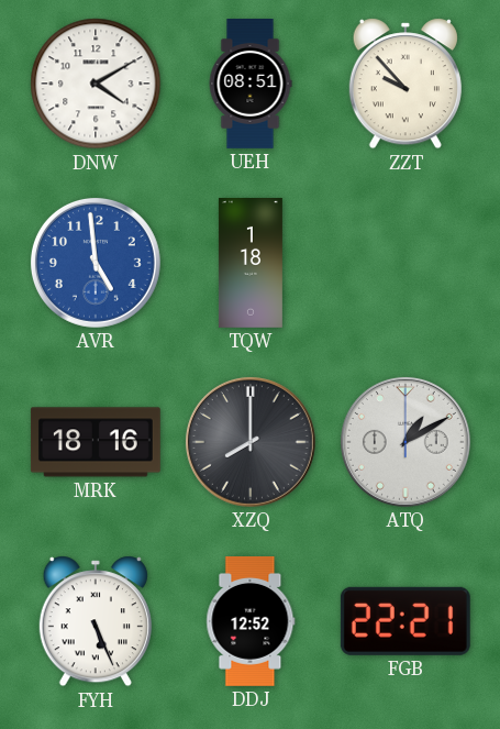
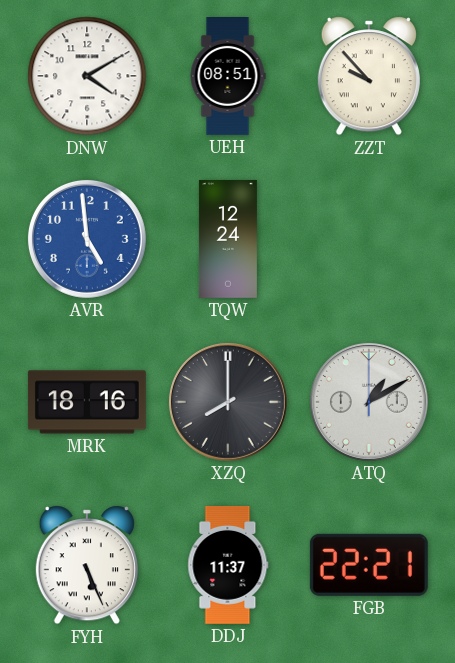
TQW: 1:18 -> 12:24
DDJ: 12:52 -> 11:37
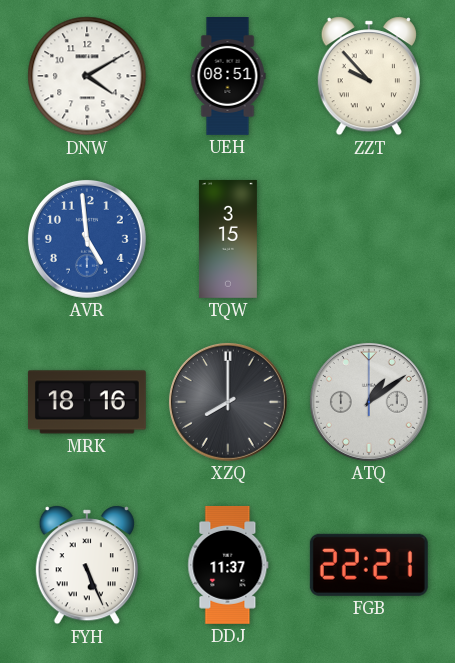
TQW: 12:24 -> 3:15
ATQ: 1:10 -> 1:09
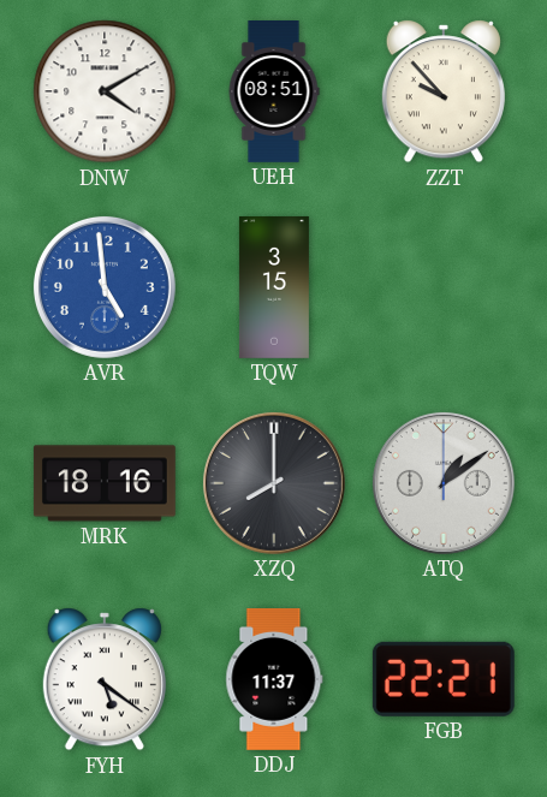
FYH: 5:26 -> 5:21
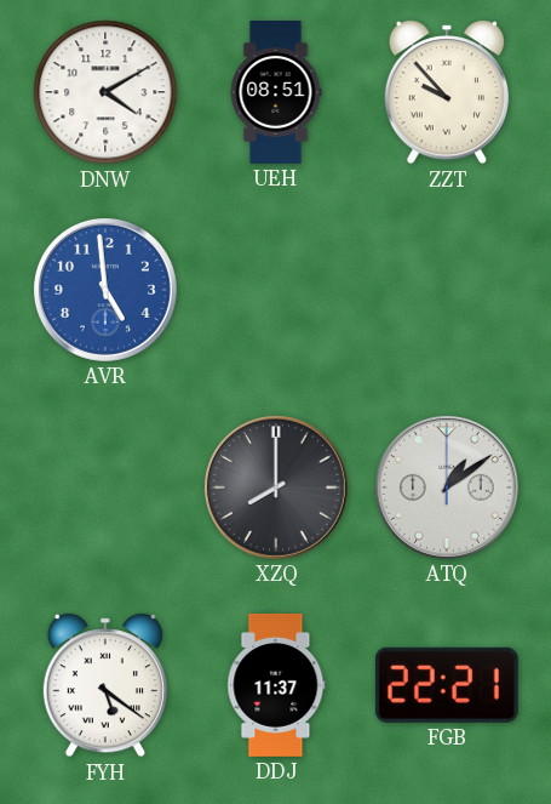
TQW: 3:15 -> none
MRK: 18:16 -> none
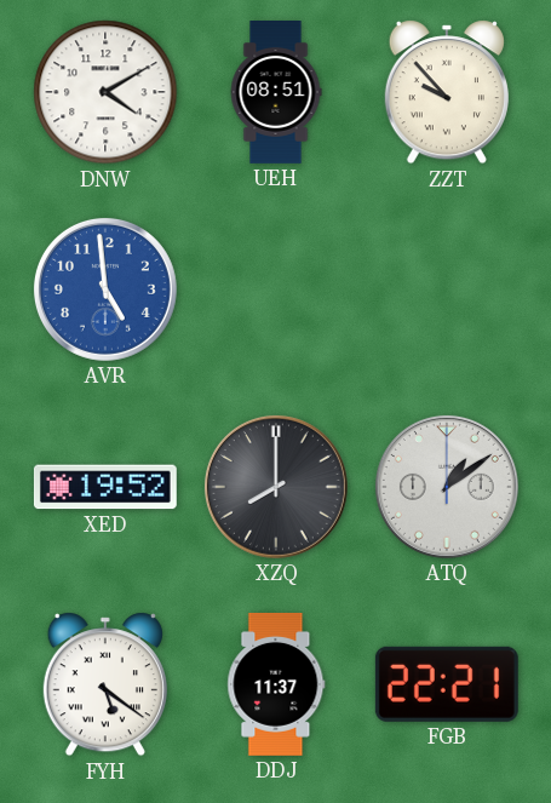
XED: none -> 19:52
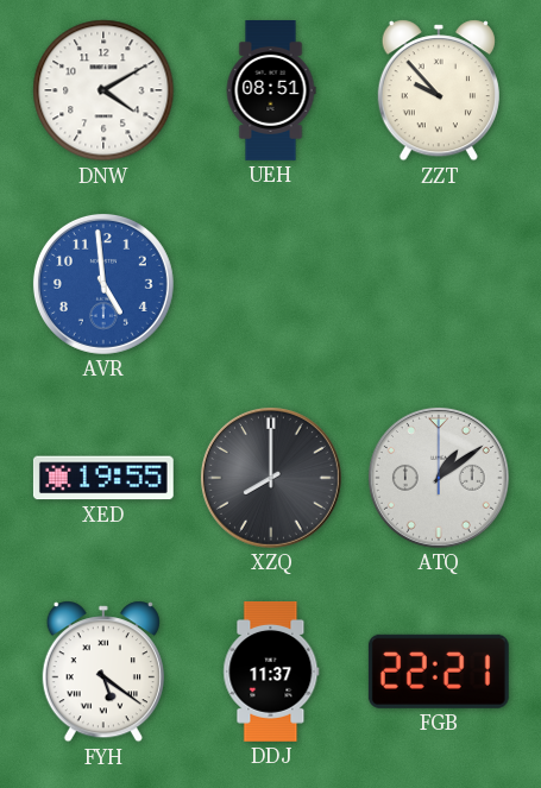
XED: 19:52 -> 19:55
